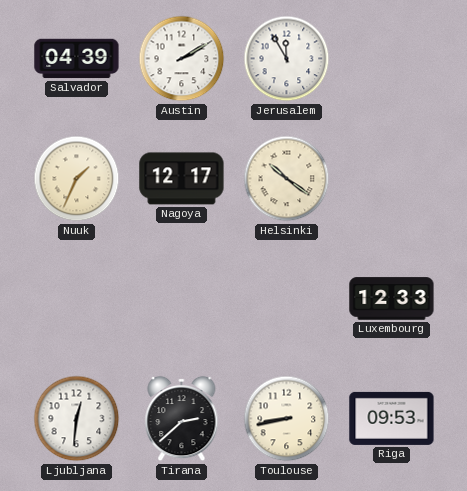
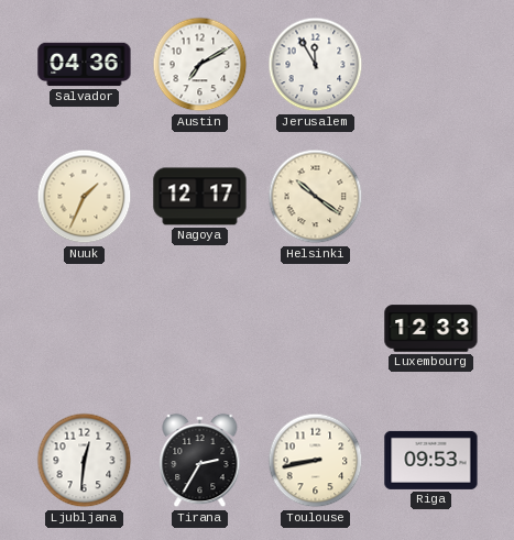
Salvador: 04:39 -> 04:36
Austin: 2:10 -> 7:10
Tirana: 2:38 -> 2:35
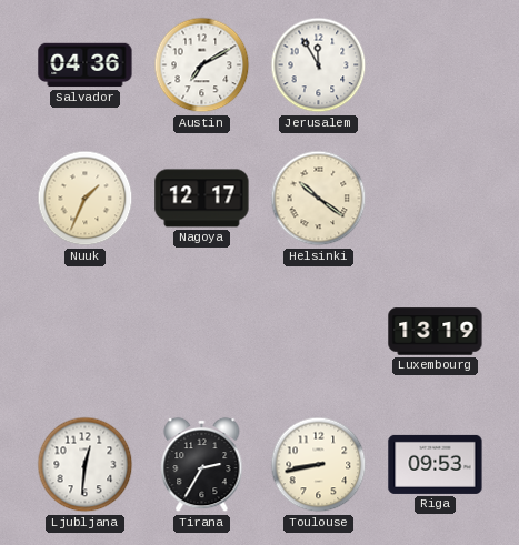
Luxembourg: 12:33 -> 13:19
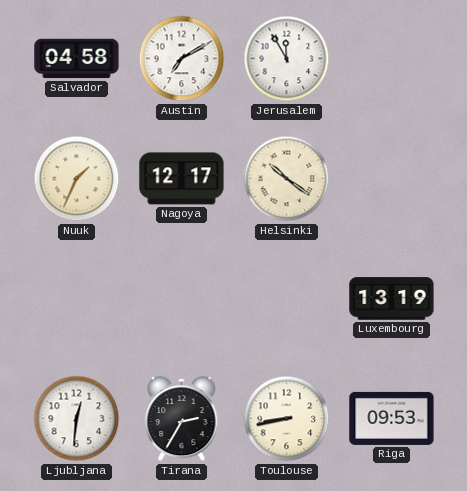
Salvador: 04:36 -> 04:58
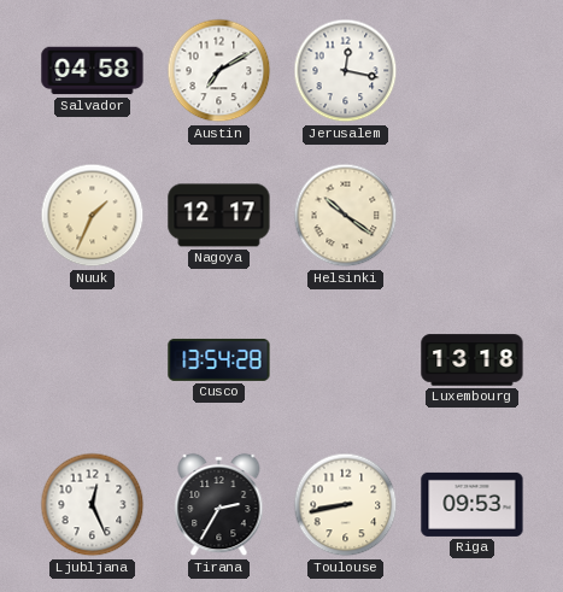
Jerusalem: 11:55 -> 12:17
Cusco: none -> 13:54
Luxembourg: 13:19 -> 13:18
Ljubljana: 12:31 -> 12:26
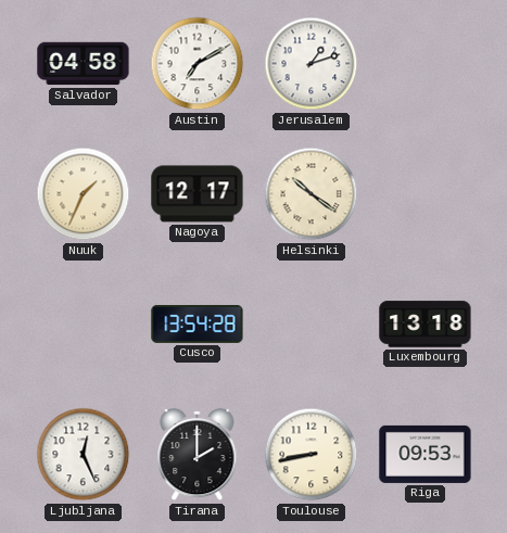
Jerusalem: 12:17 -> 1:12
Tirana: 2:35 -> 2:00
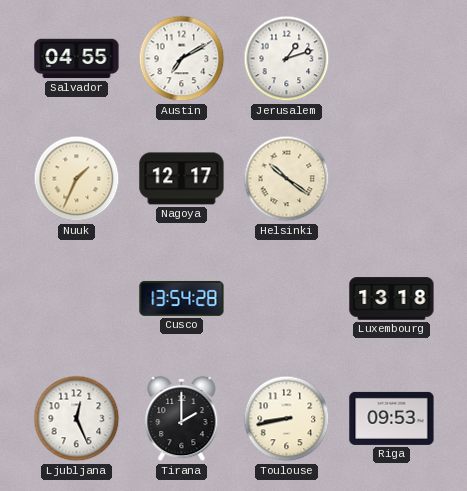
Salvador: 04:58 -> 04:55
